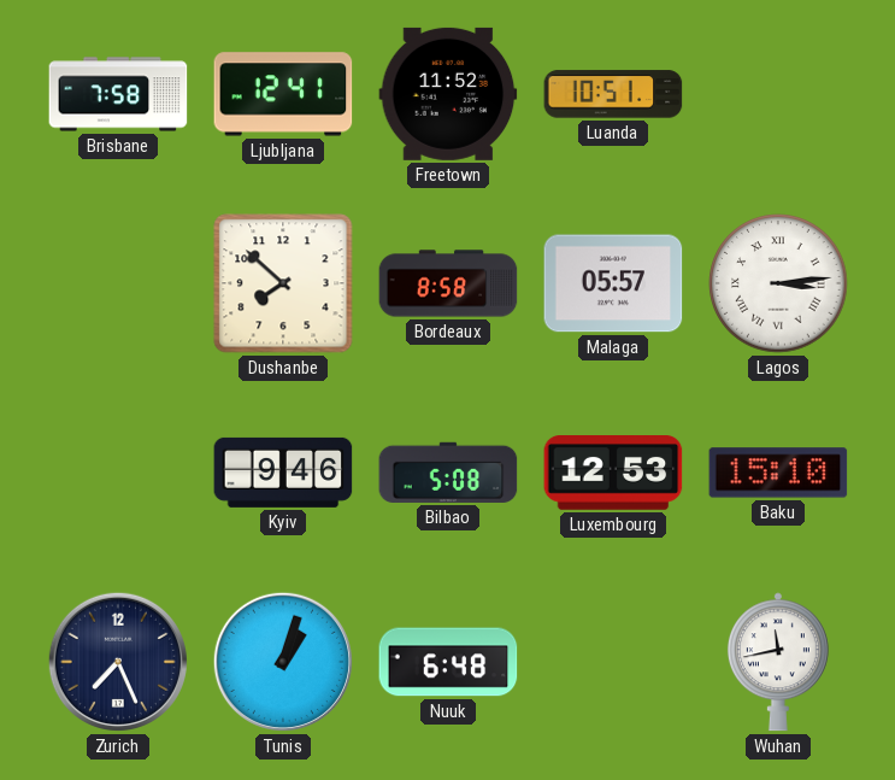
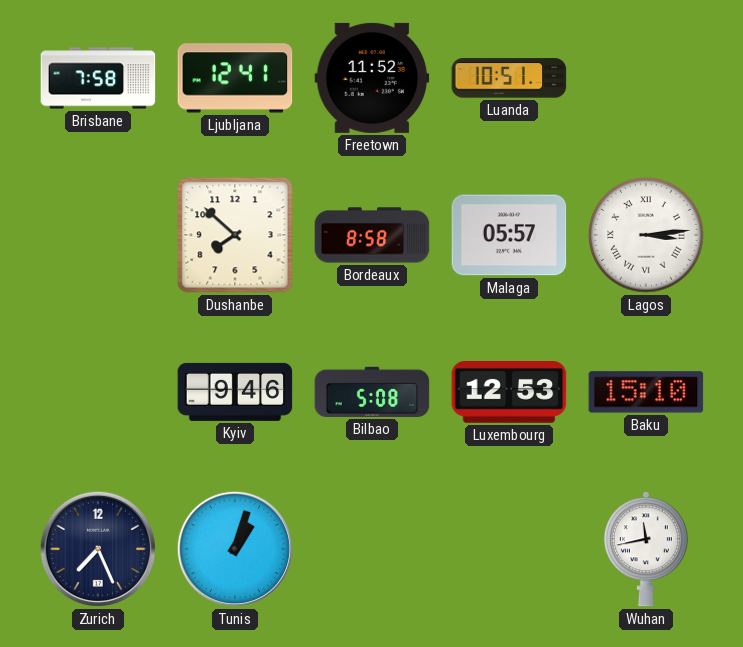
Nuuk: 6:48 -> none
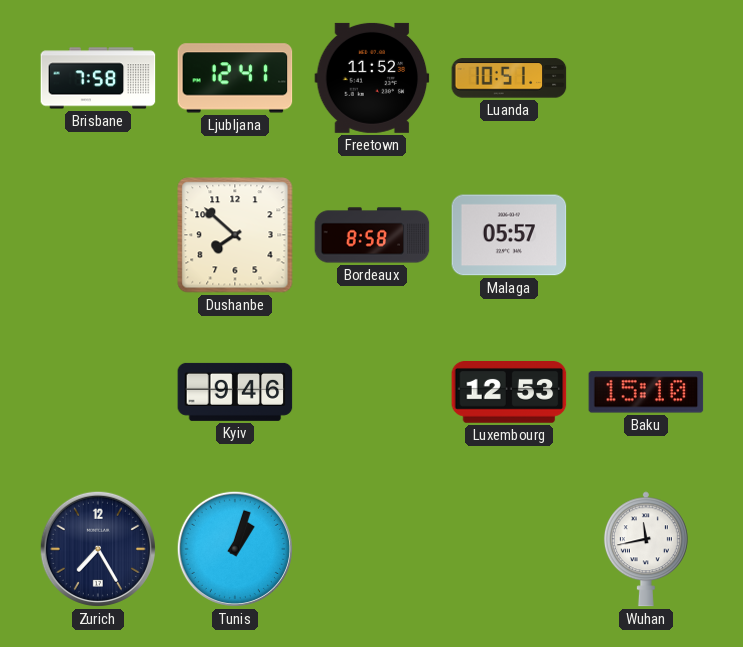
Lagos: 3:14 -> none
Bilbao: 5:08 -> none
Zurich: 7:26 -> 7:25
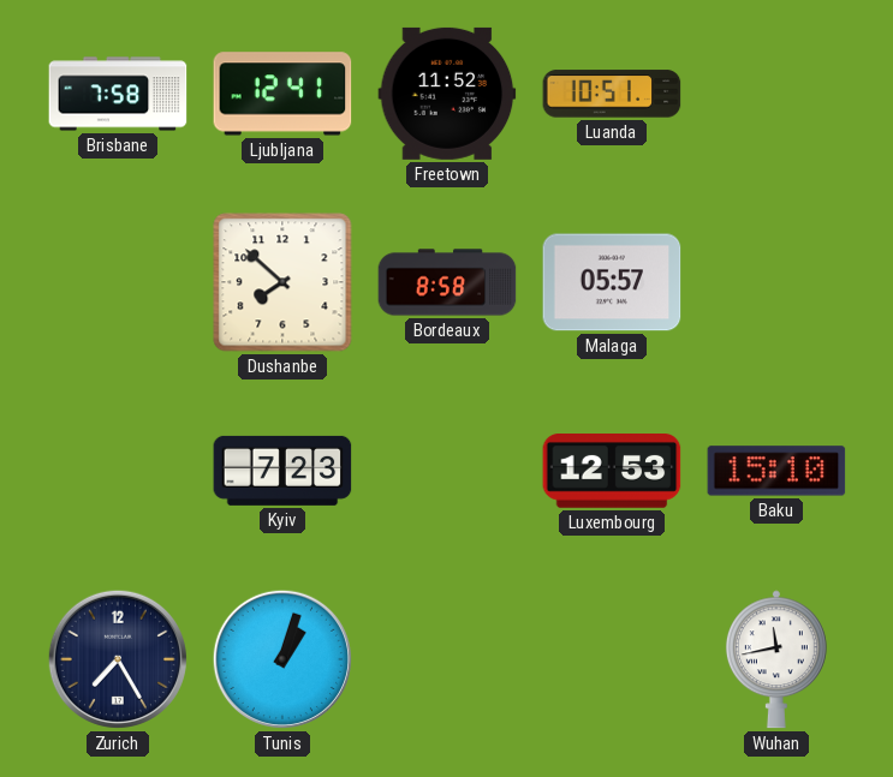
Kyiv: 9:46 -> 7:23
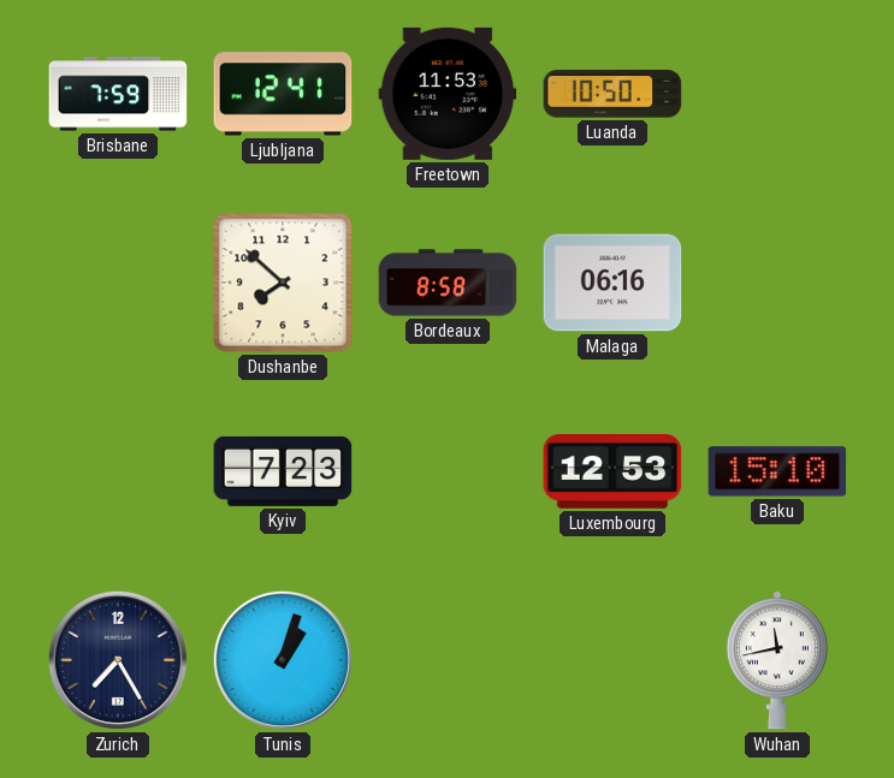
Brisbane: 7:58 -> 7:59
Freetown: 11:52 -> 11:53
Luanda: 10:51 -> 10:50
Malaga: 05:57 -> 06:16
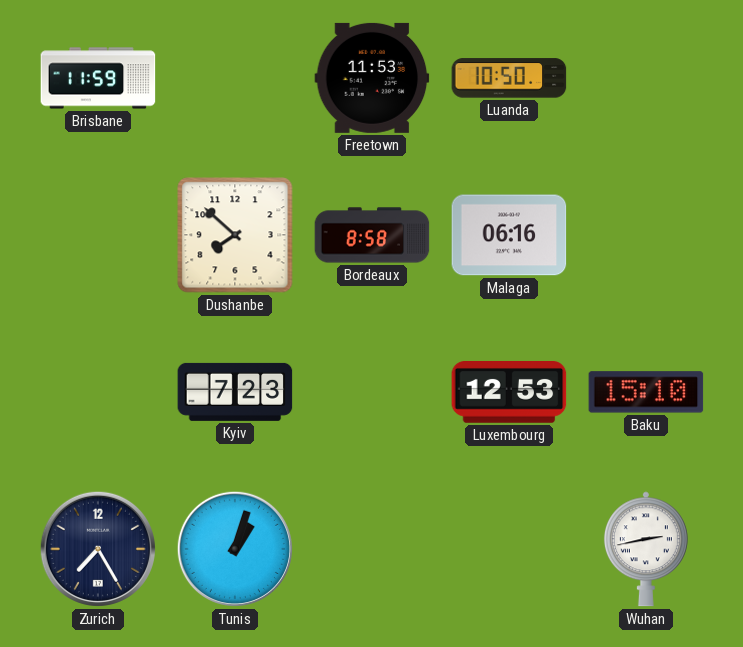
Brisbane: 7:59 -> 11:59
Ljubljana: 12:41 -> none
Wuhan: 11:43 -> 2:43
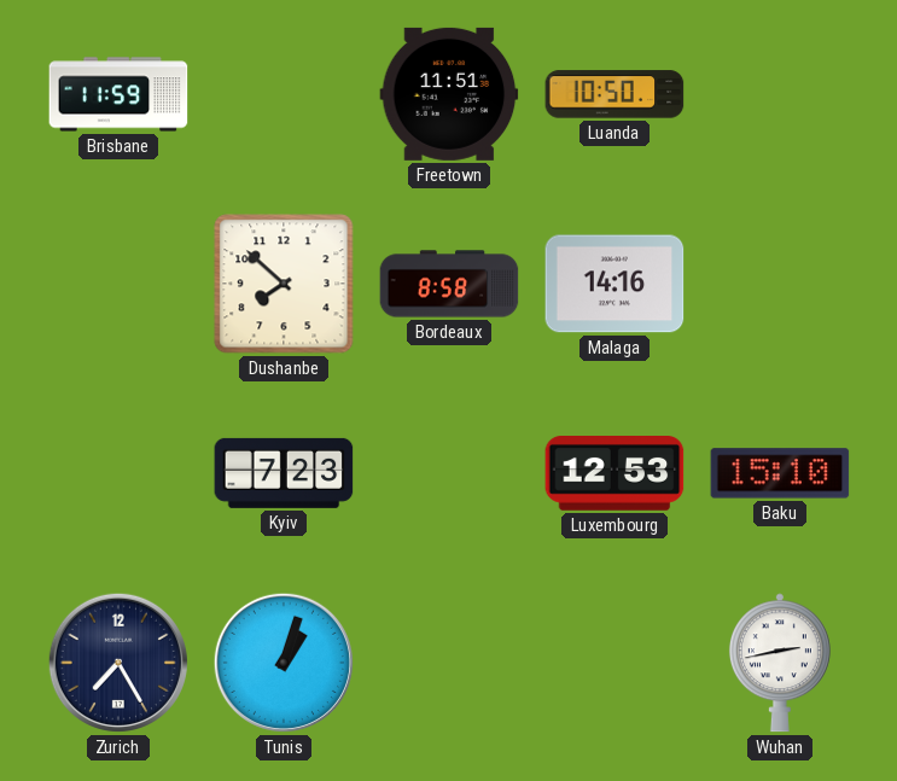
Freetown: 11:53 -> 11:51
Malaga: 06:16 -> 14:16
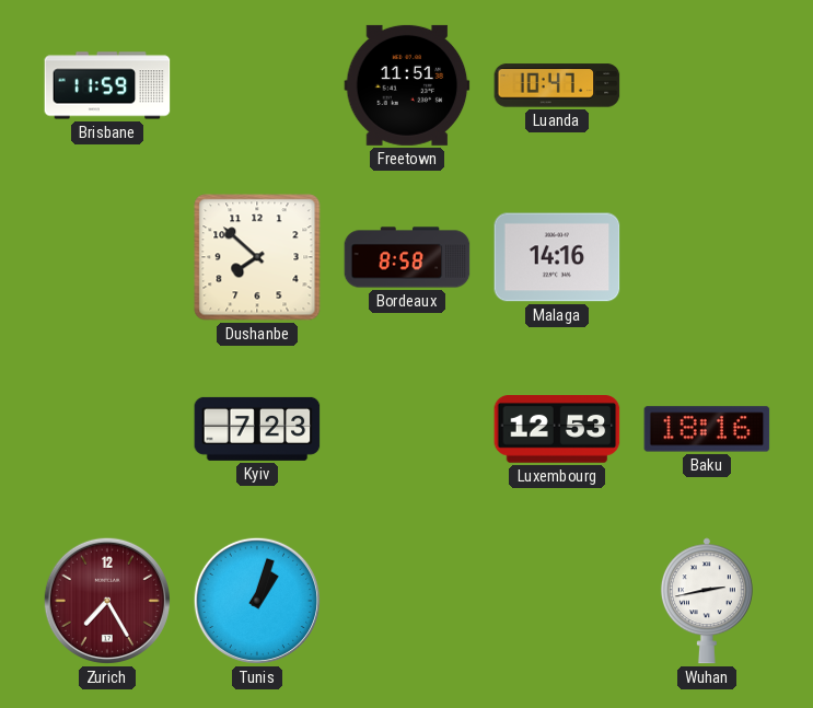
Luanda: 10:50 -> 10:47
Baku: 15:10 -> 18:16
Zurich dial: navy -> burgundy
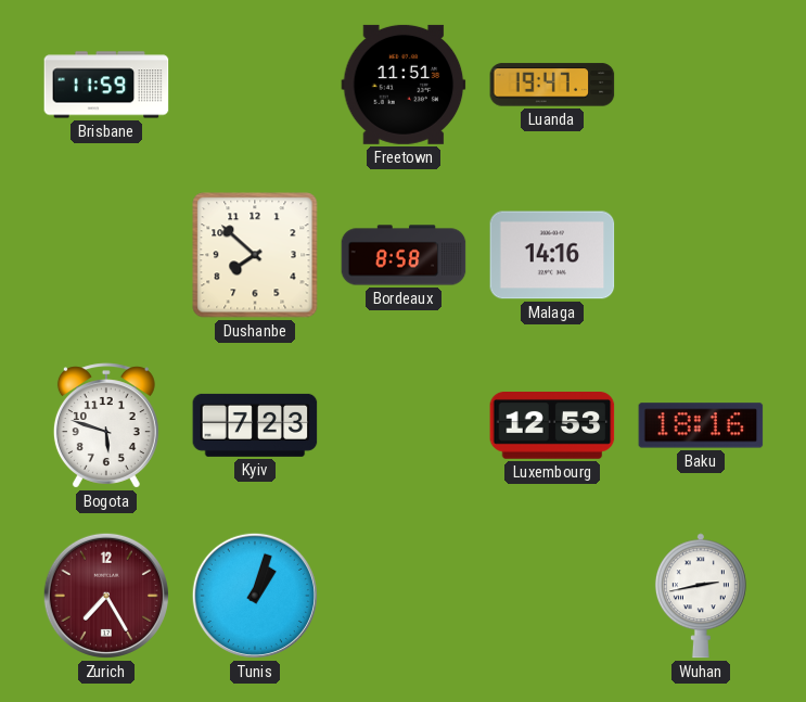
Luanda: 10:47 -> 19:47
Bogota: none -> 5:48
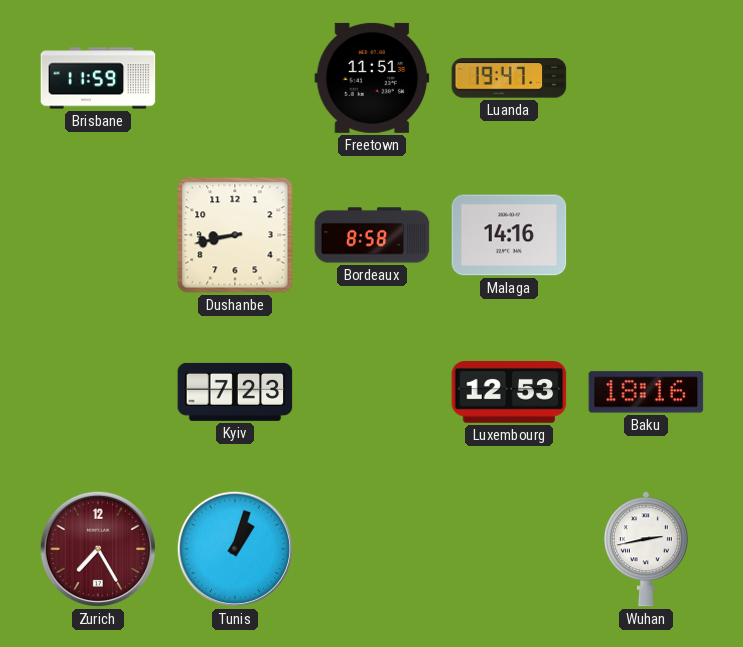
Dushanbe: 7:52 -> 8:43
Bogota: 5:48 -> none
